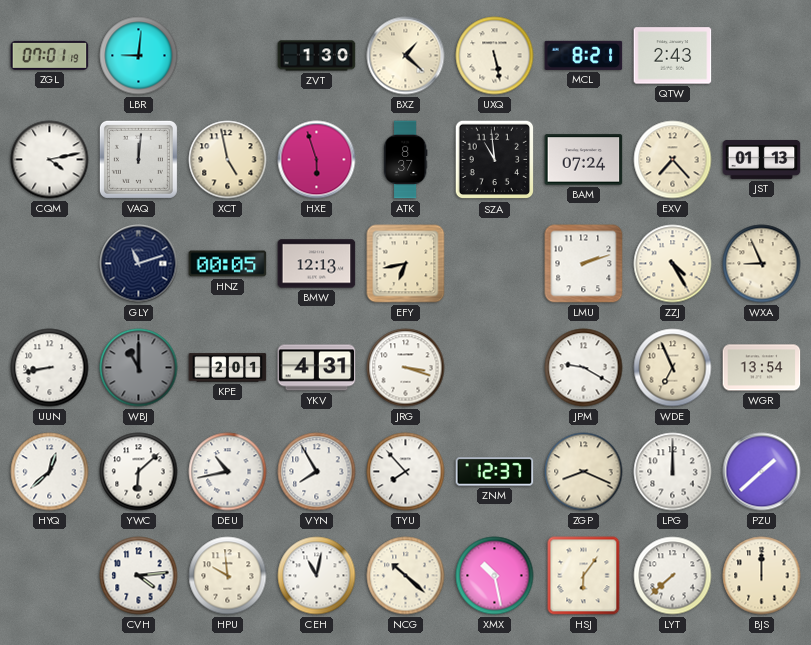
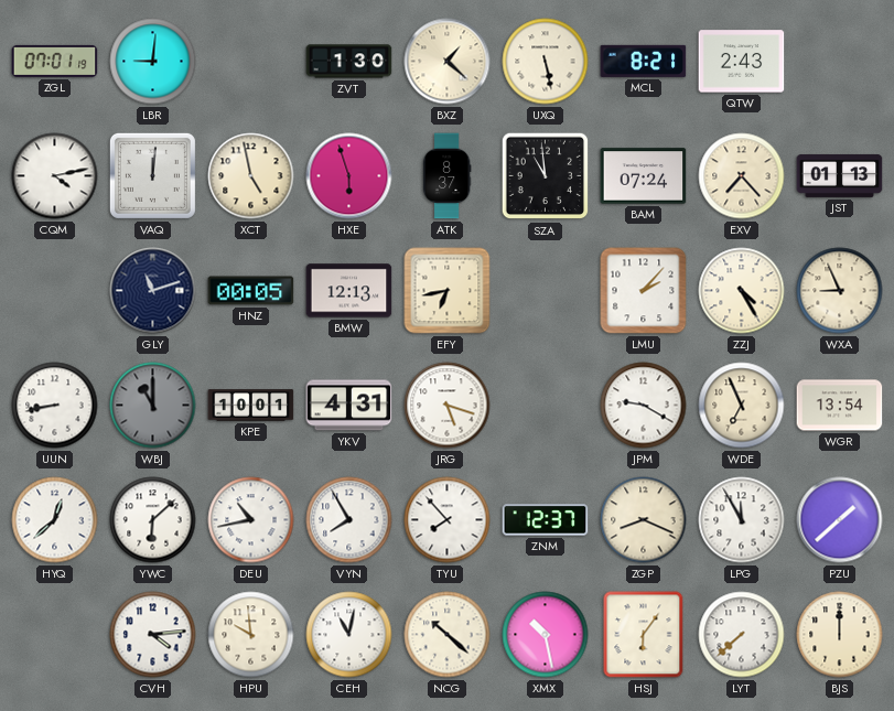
LMU: 2:12 -> 2:07
KPE: 2:01 -> 10:01
JRG: 3:18 -> 5:18
LPG: 12:00 -> 11:55
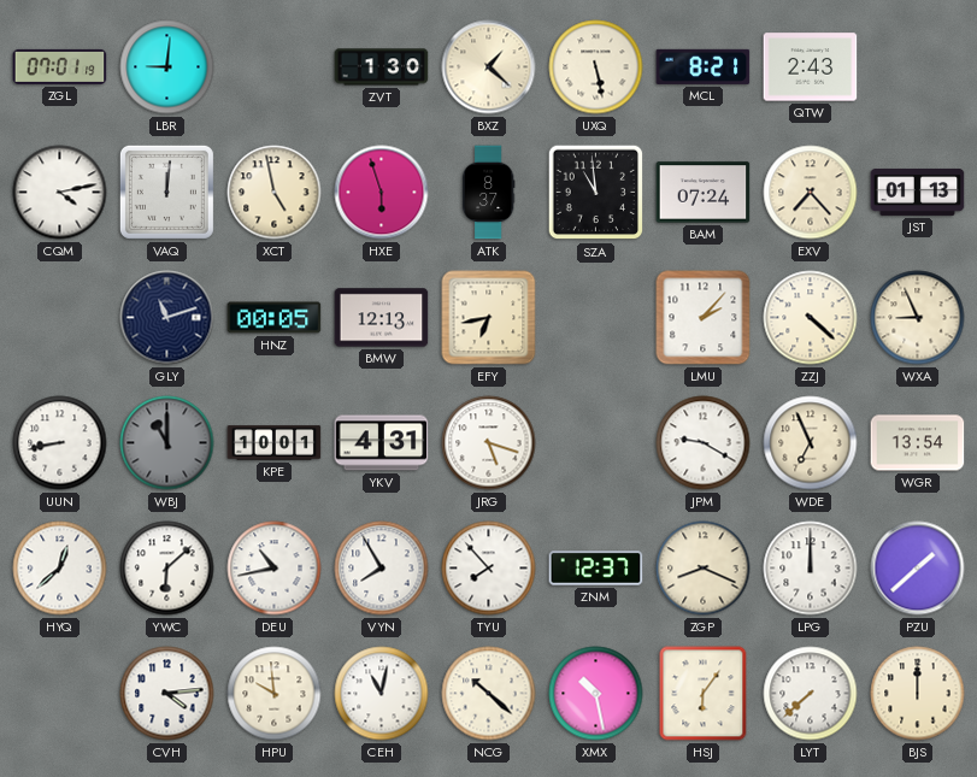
ZZJ: 4:25 -> 4:22
LPG: 11:55 -> 12:00
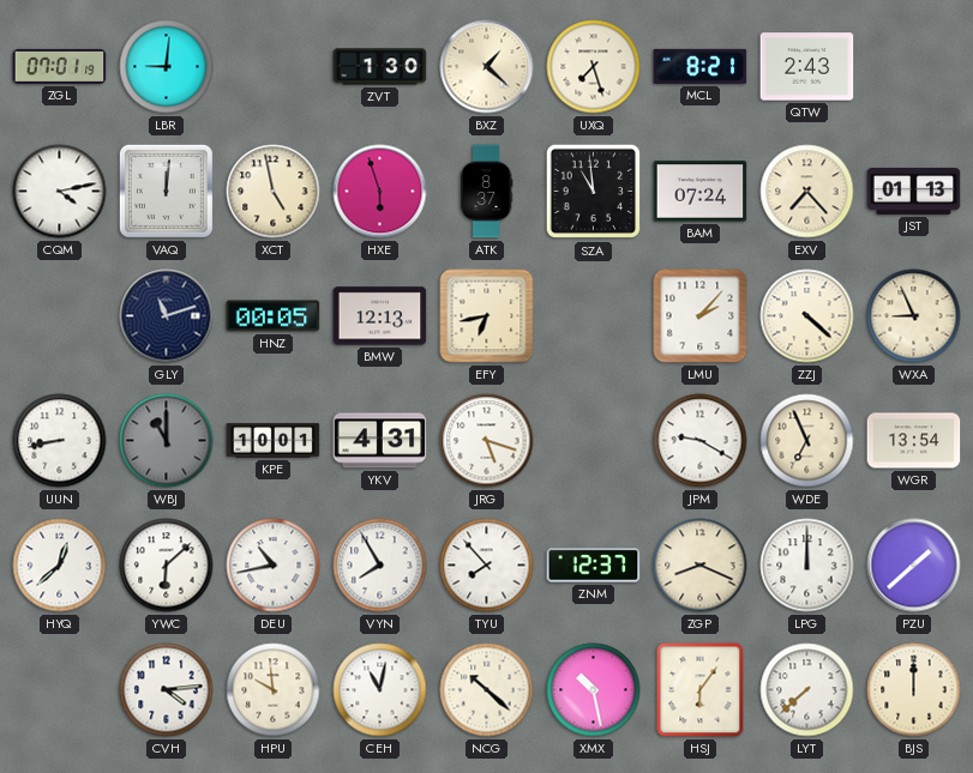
UXQ: 5:28 -> 7:27
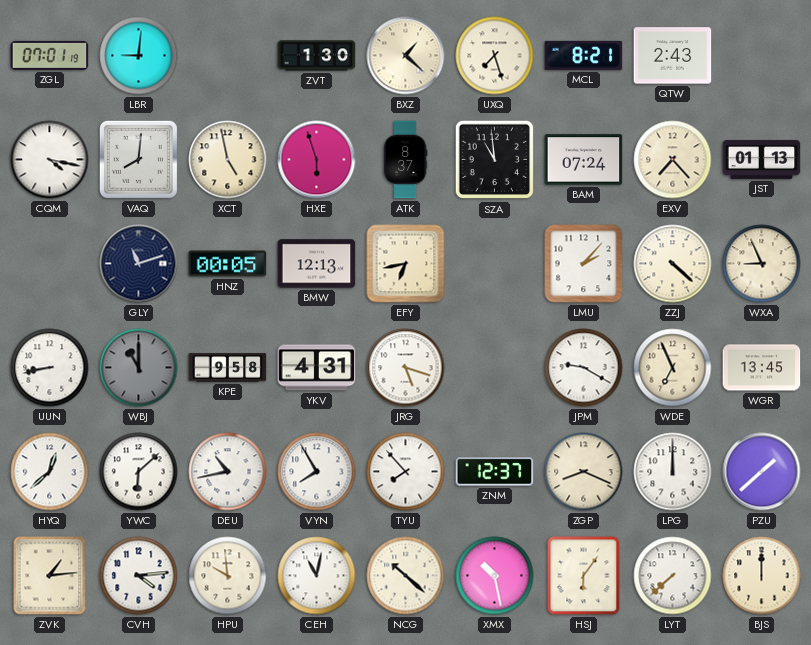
CQM: 4:13 -> 4:17
VAQ: 12:01 -> 8:01
KPE: 10:01 -> 9:58
WGR: 13:54 -> 13:45
ZVK: none -> 1:14
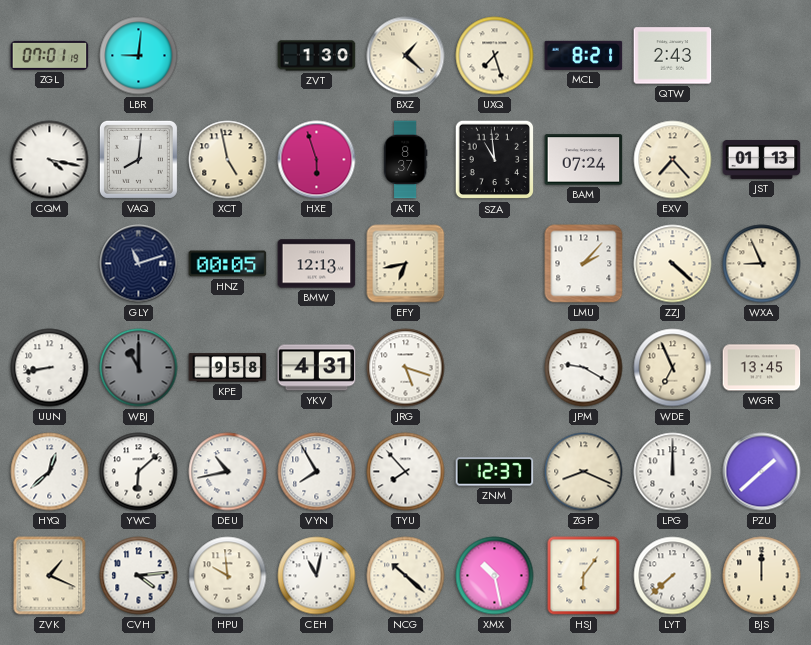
ZVK: 1:14 -> 1:19
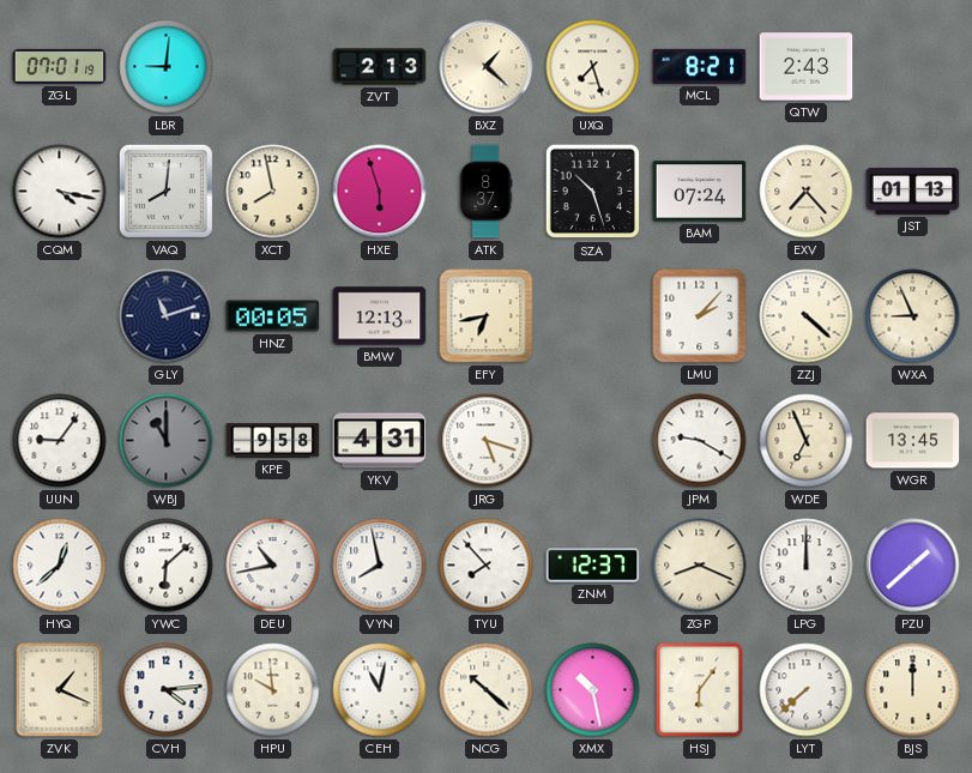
ZVT: 1:30 -> 2:13
XCT: 4:58 -> 7:58
SZA: 10:59 -> 10:27
UUN: 8:43 -> 9:06
VYN: 7:55 -> 7:58
